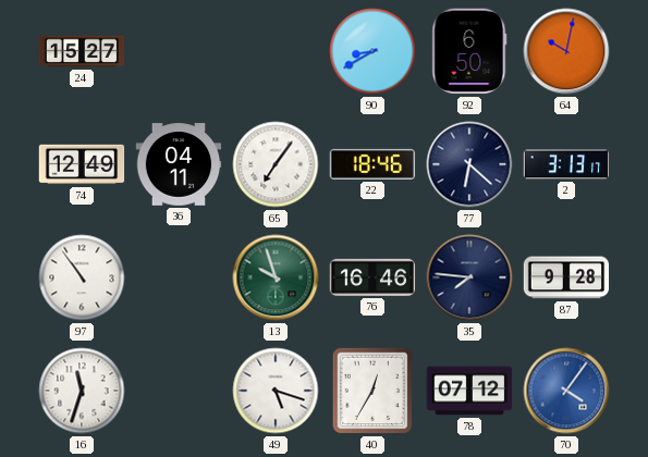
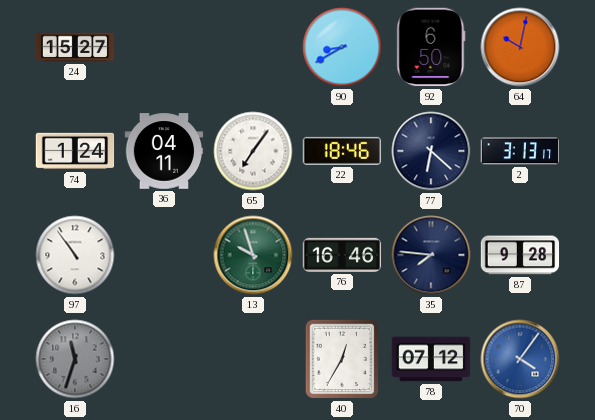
74: 12:49 -> 1:24
16 dial: white -> grey
49: 5:18 -> none
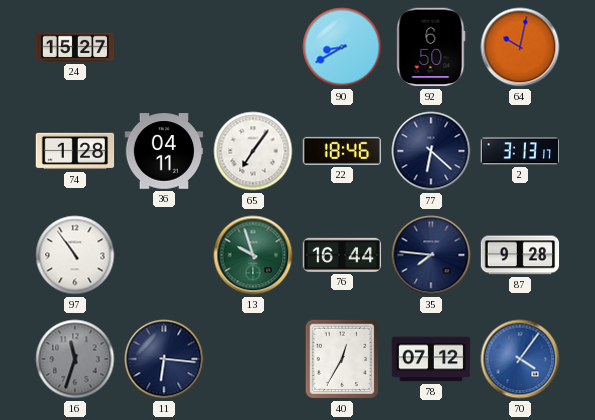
74: 1:24 -> 1:28
76: 16:46 -> 16:44
11: none -> 6:16
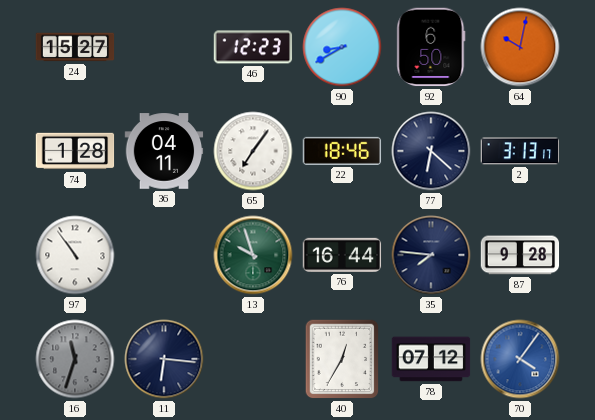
46: none -> 12:23
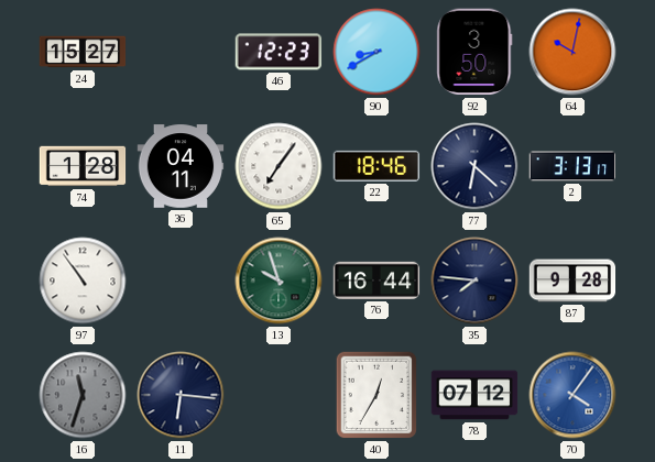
92: 6:50 -> 3:50
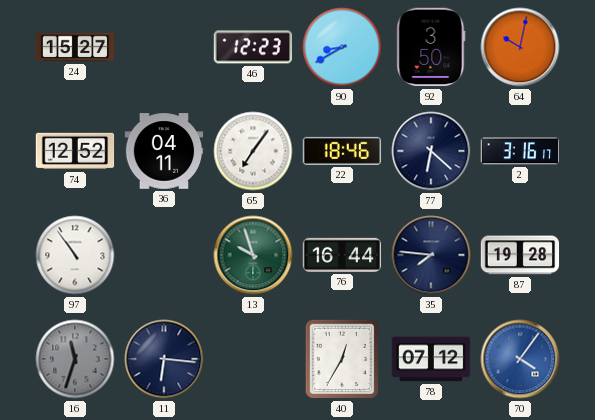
74: 1:28 -> 12:52
2: 3:13 -> 3:16
87: 9:28 -> 19:28
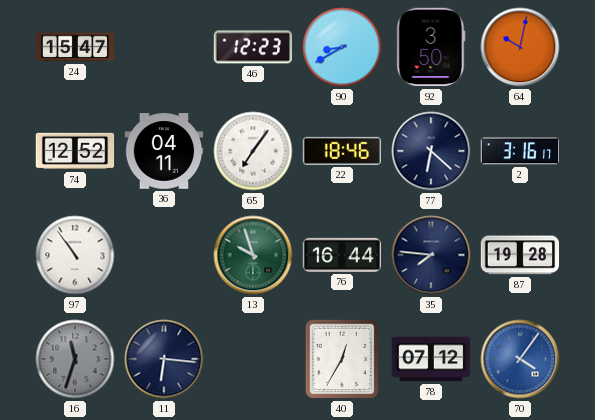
24: 15:27 -> 15:47
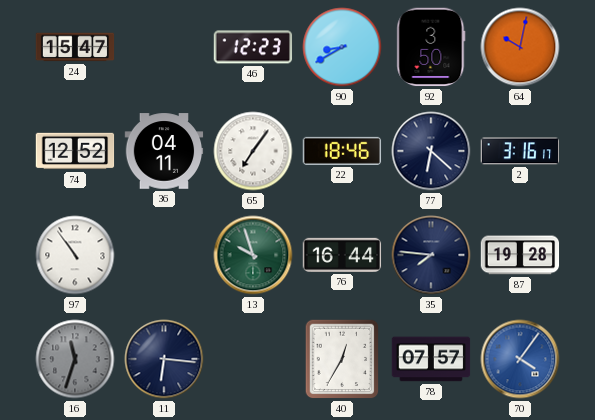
78: 07:12 -> 07:57
